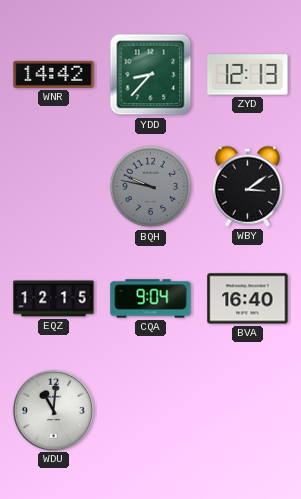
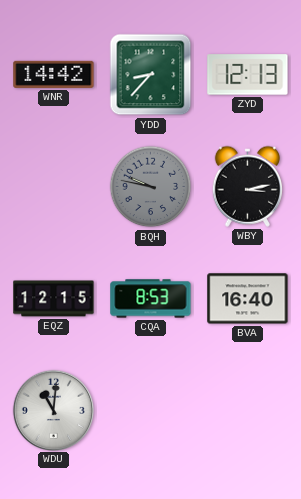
WBY: 3:09 -> 3:13
CQA: 9:04 -> 8:53
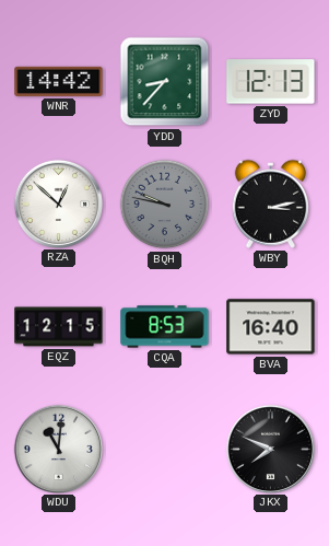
RZA: none -> 12:52
JKX: none -> 7:49
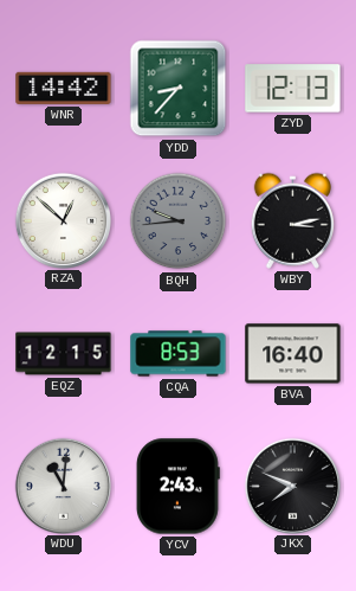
BQH: 9:47 -> 9:44
YCV: none -> 2:43
